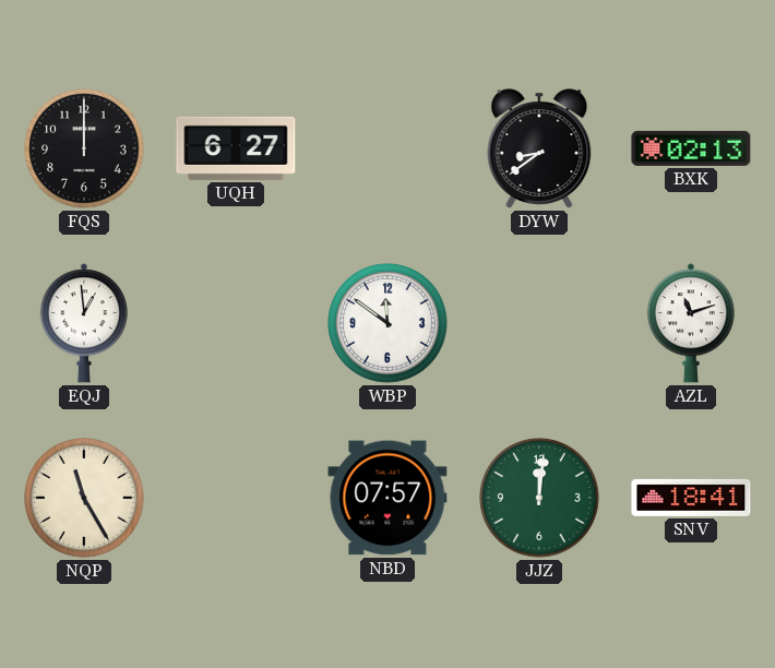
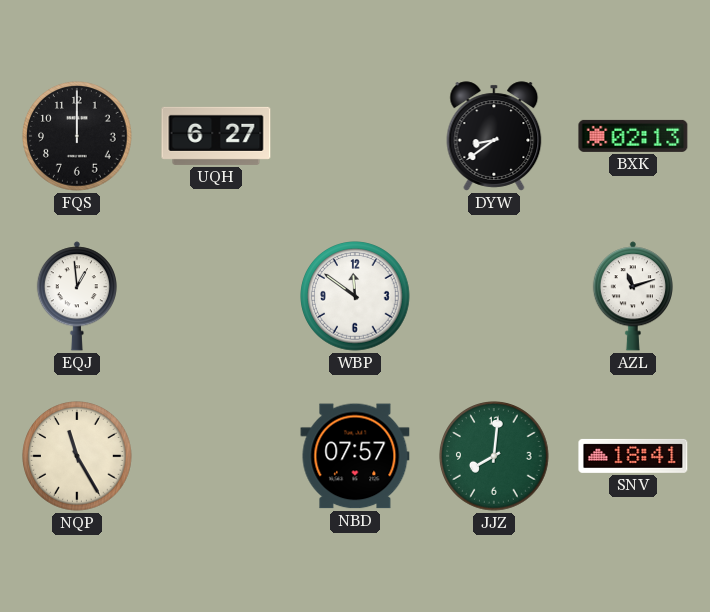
JJZ: 12:01 -> 8:01
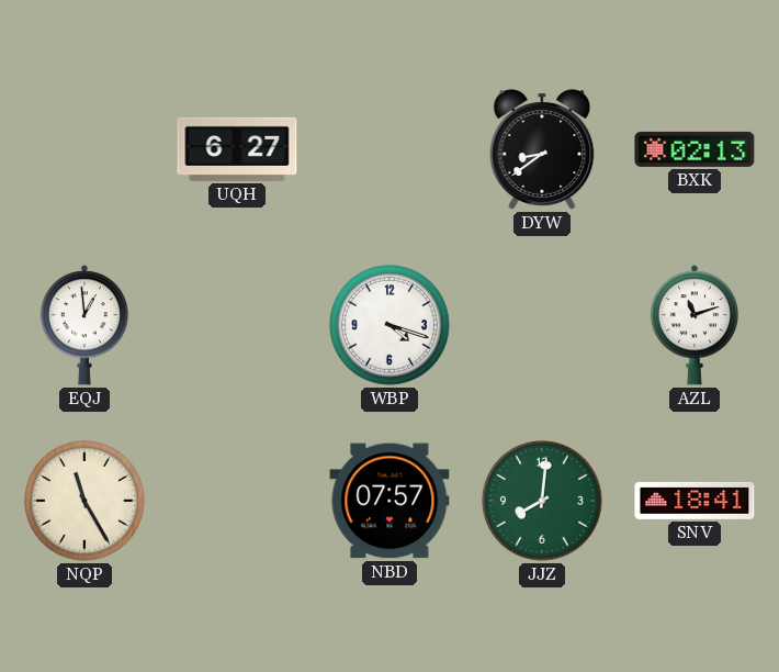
FQS: 12:00 -> none
WBP: 11:51 -> 4:18
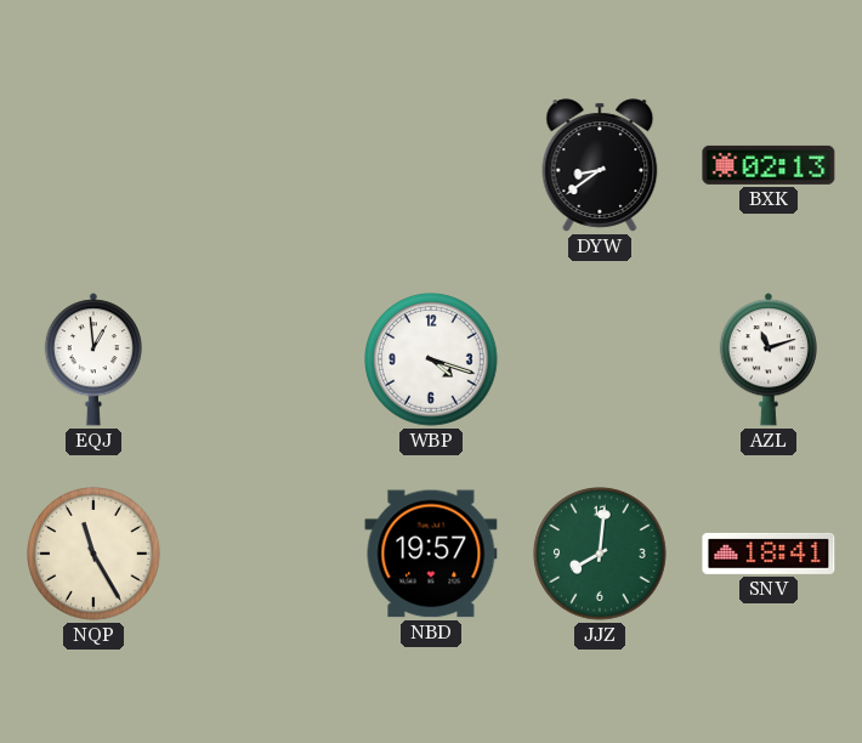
UQH: 6:27 -> none
NBD: 07:57 -> 19:57
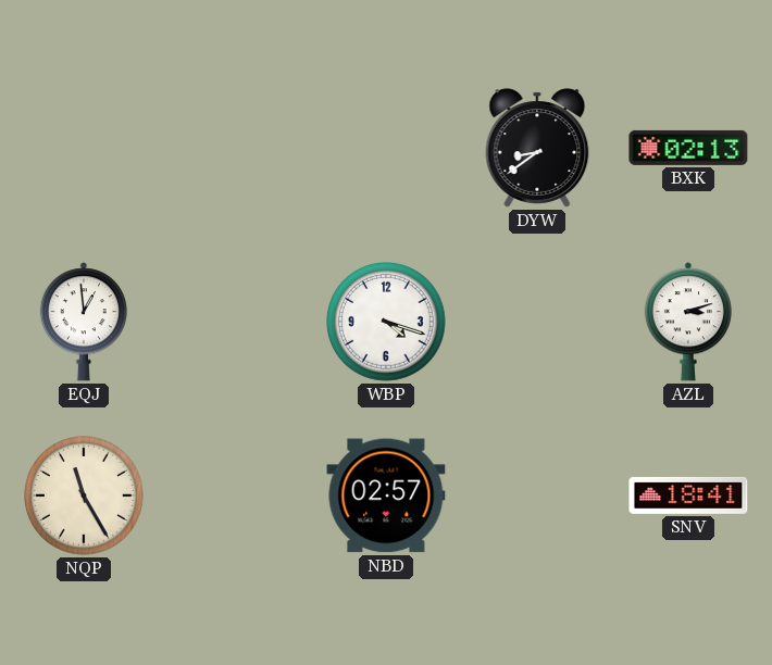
AZL: 11:12 -> 3:12
NBD: 19:57 -> 02:57
JJZ: 8:01 -> none
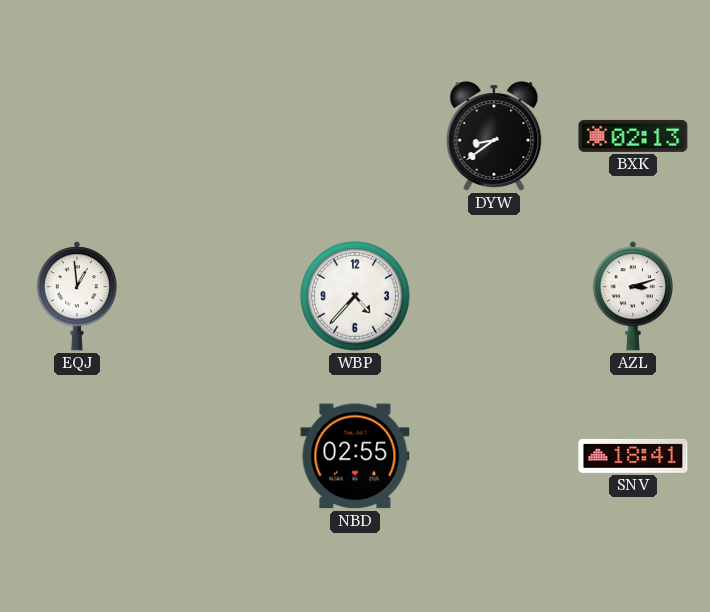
WBP: 4:18 -> 4:37
NQP: 11:25 -> none
NBD: 02:57 -> 02:55
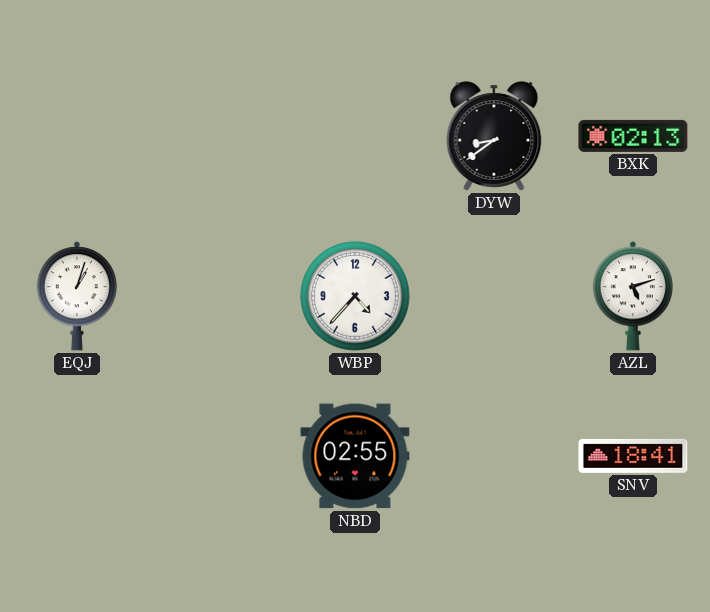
EQJ: 12:59 -> 1:03
AZL: 3:12 -> 5:12
